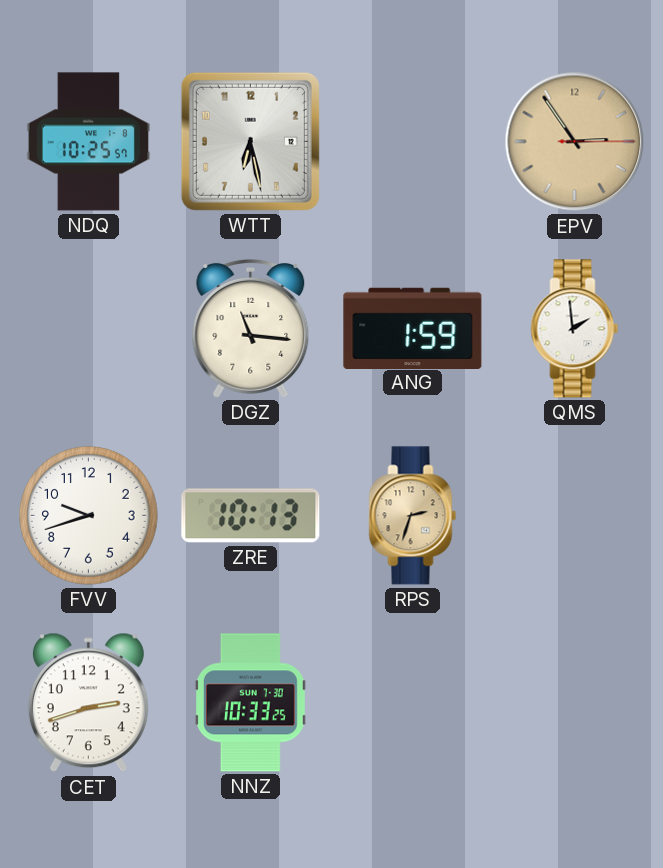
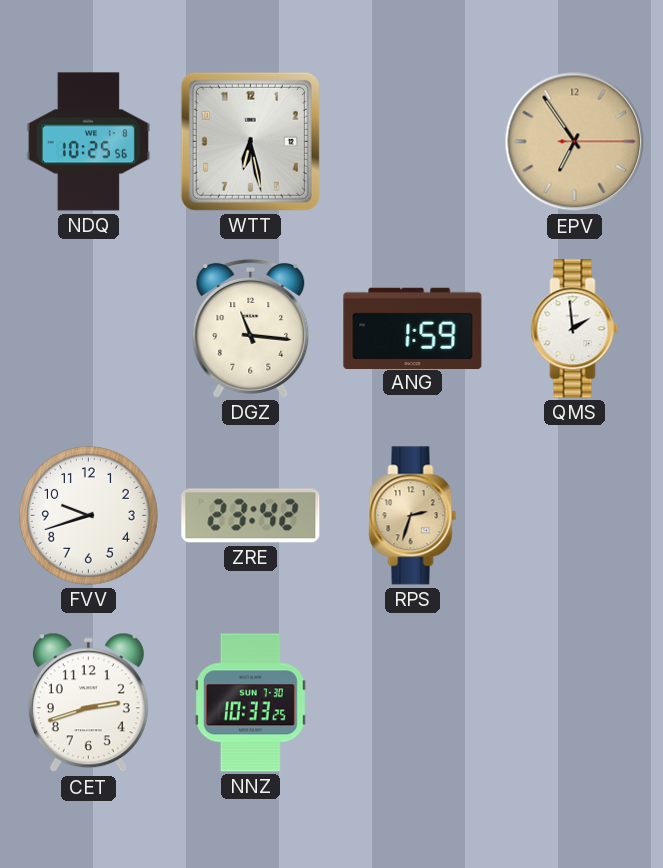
NDQ: 10:25:57 -> 10:25:56
EPV: 2:54 -> 6:54
ZRE: 10:13 -> 23:42
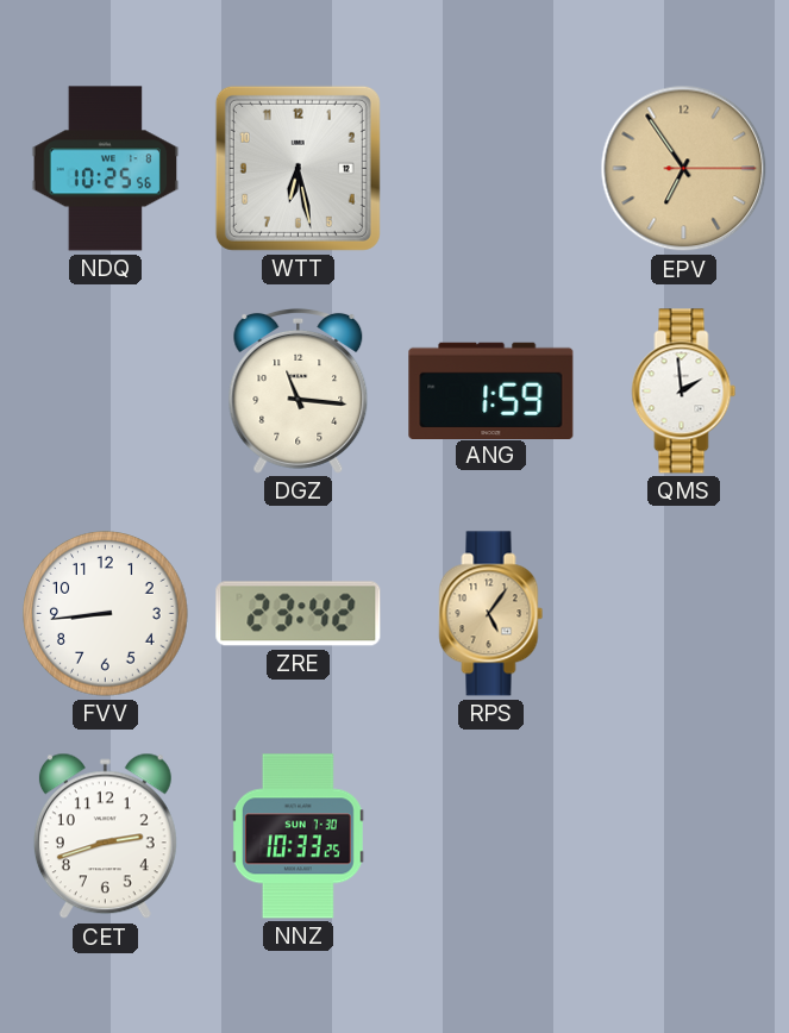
FVV: 9:42 -> 8:44
RPS: 2:33 -> 5:06
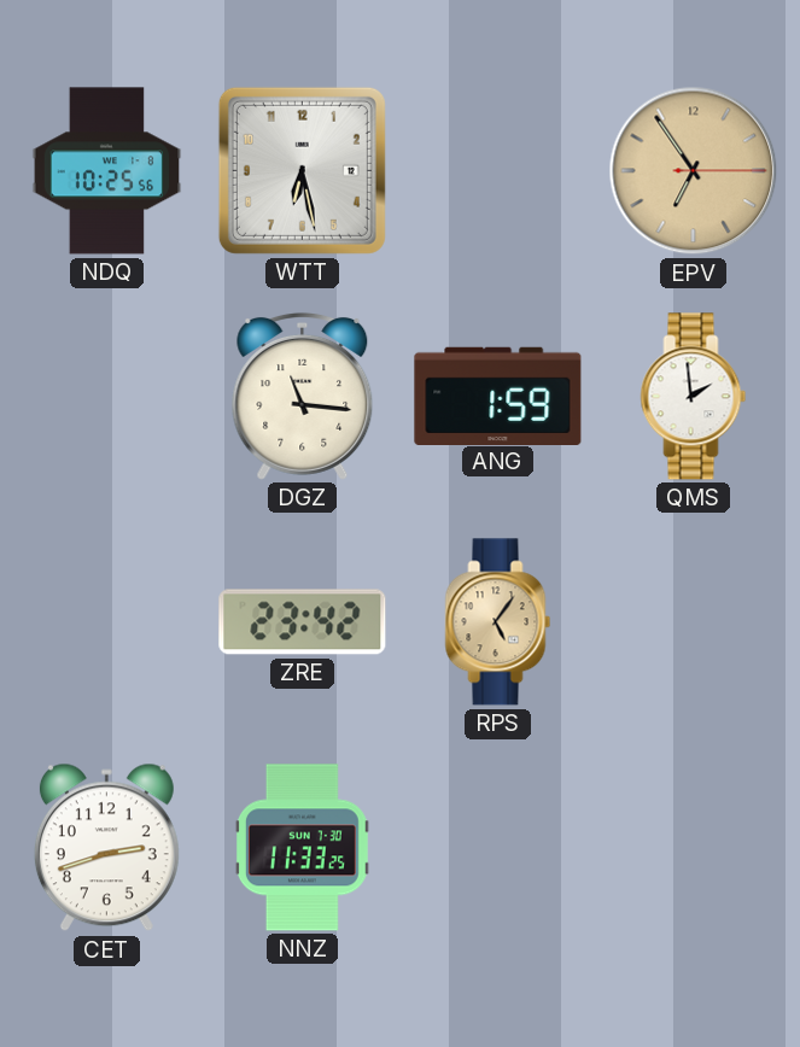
FVV: 8:44 -> none
NNZ: 10:33 -> 11:33
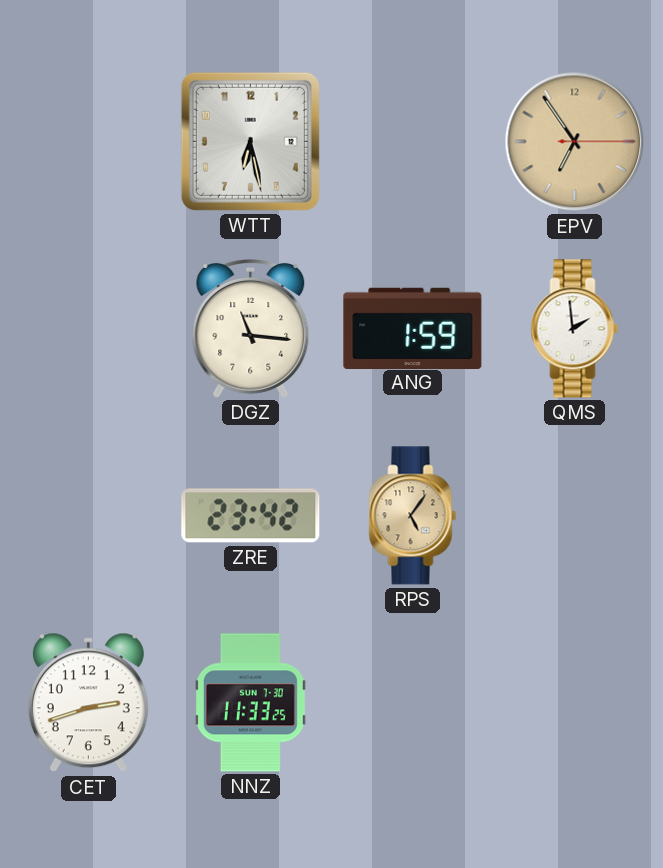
NDQ: 10:25 -> none
